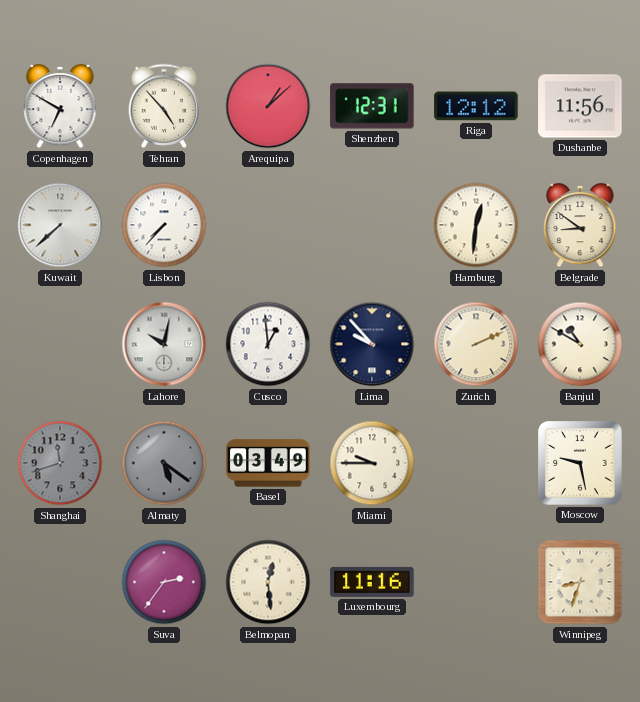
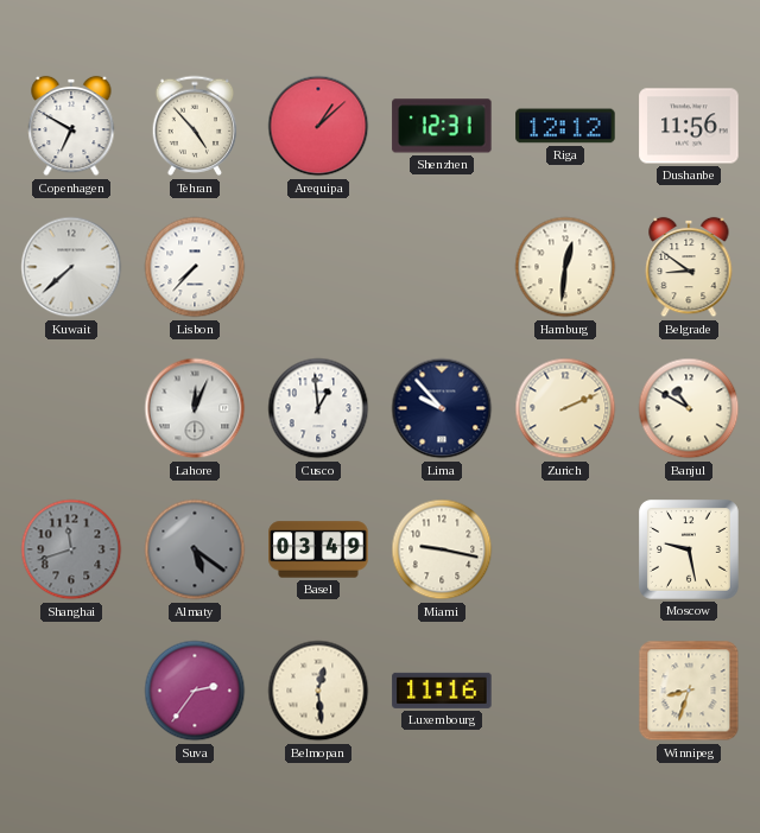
Lahore: 10:02 -> 12:04
Miami: 9:45 -> 9:17
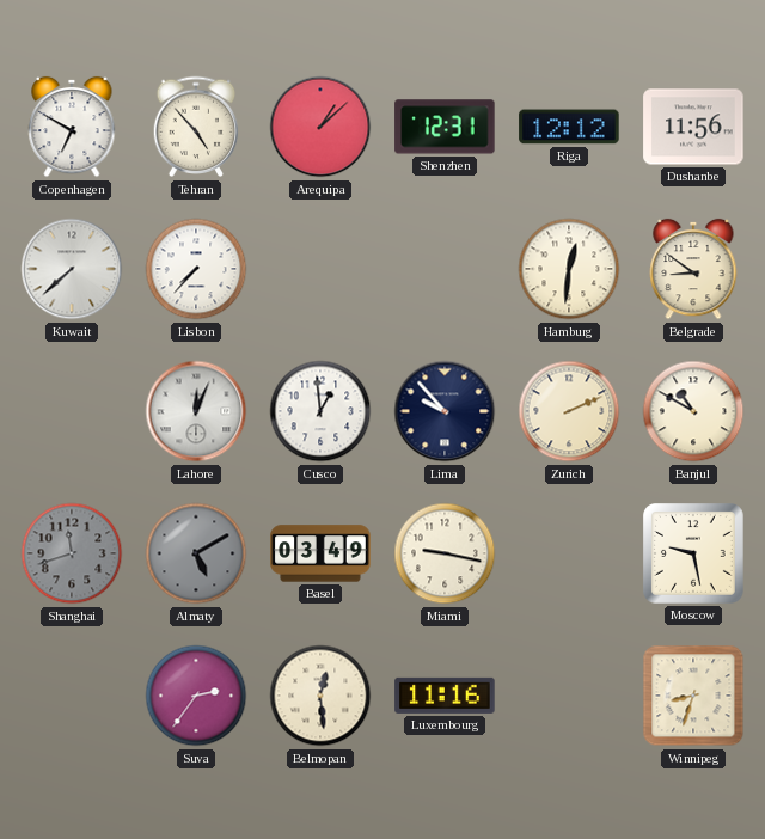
Almaty: 5:21 -> 5:10
